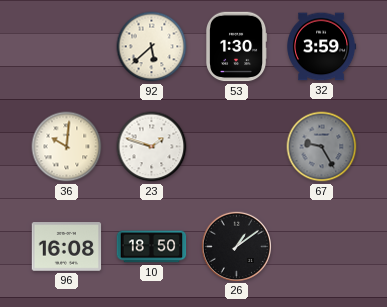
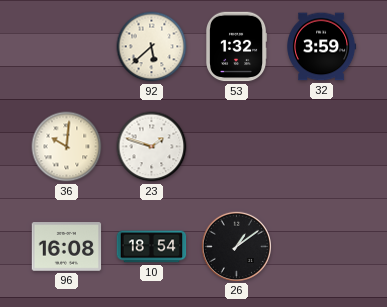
53: 1:30 -> 1:32
67: 9:25 -> none
10: 18:50 -> 18:54
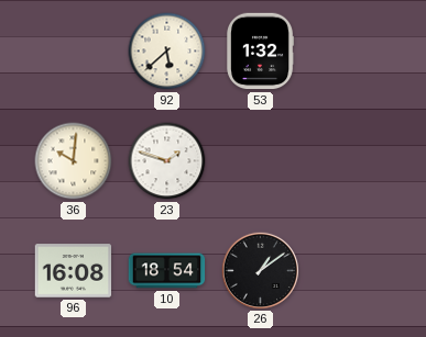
32: 3:59 -> none
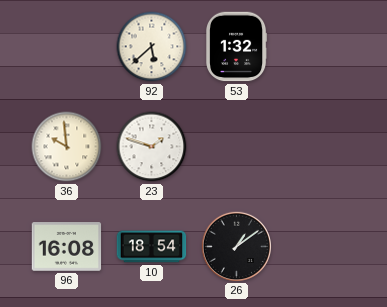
36: 10:01 -> 9:59
